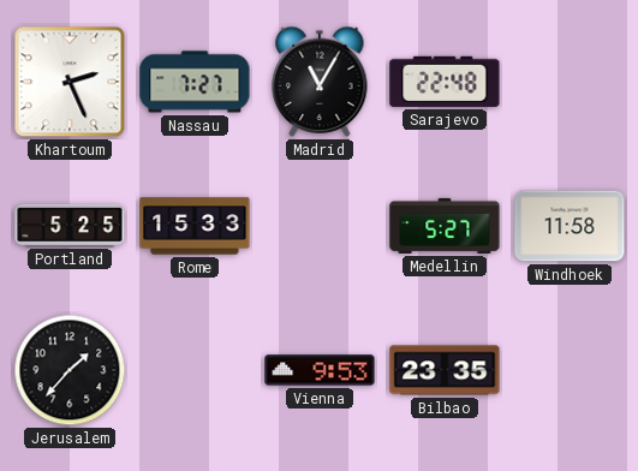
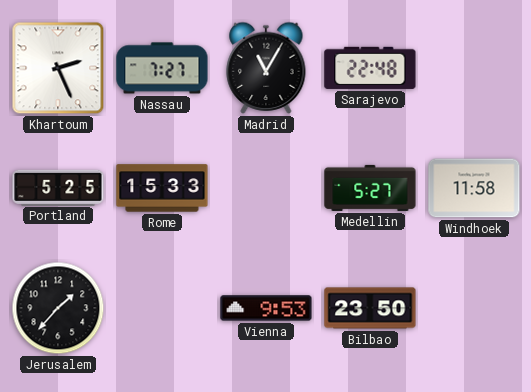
Bilbao: 23:35 -> 23:50
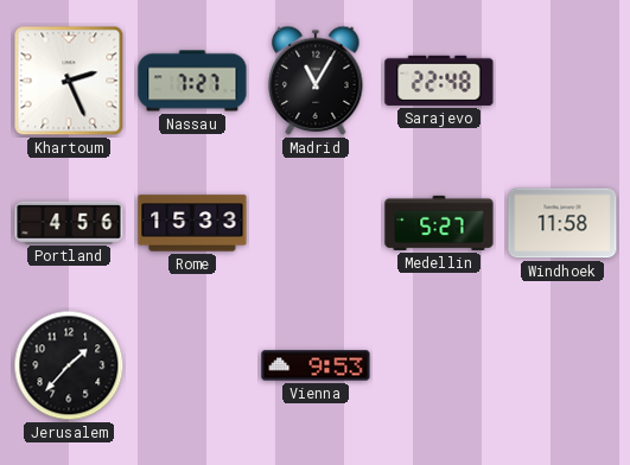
Portland: 5:25 -> 4:56
Bilbao: 23:50 -> none
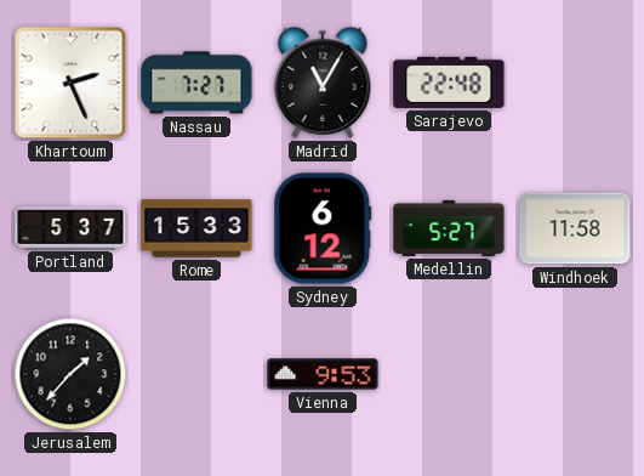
Portland: 4:56 -> 5:37
Sydney: none -> 6:12
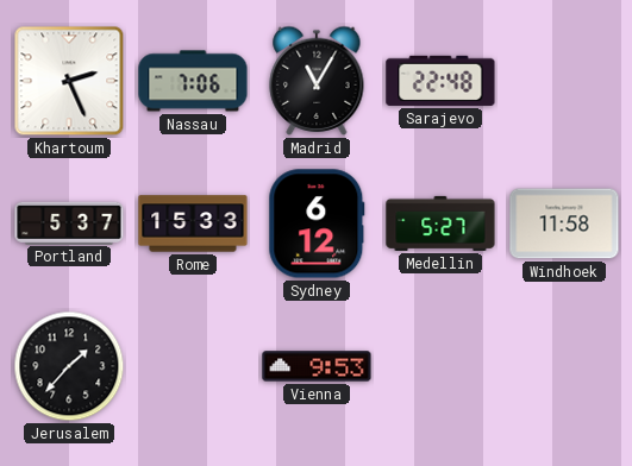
Nassau: 7:27 -> 7:06
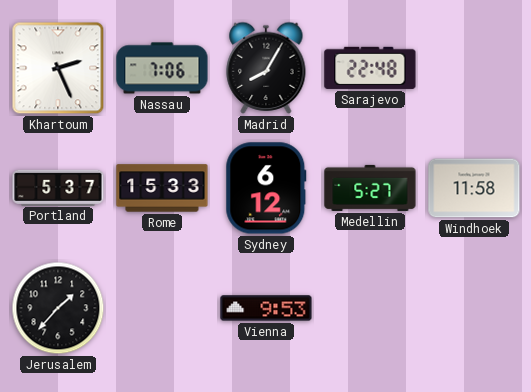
Madrid: 11:05 -> 8:05
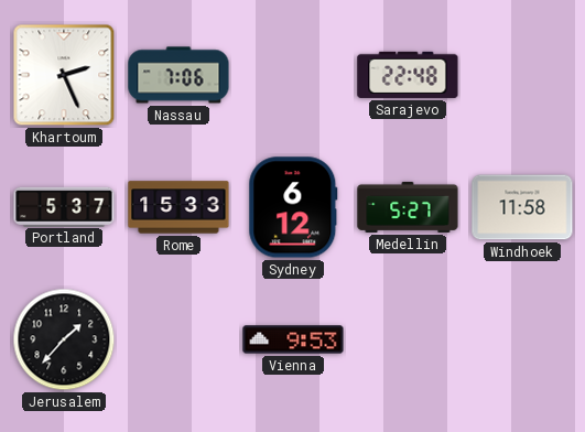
Madrid: 8:05 -> none
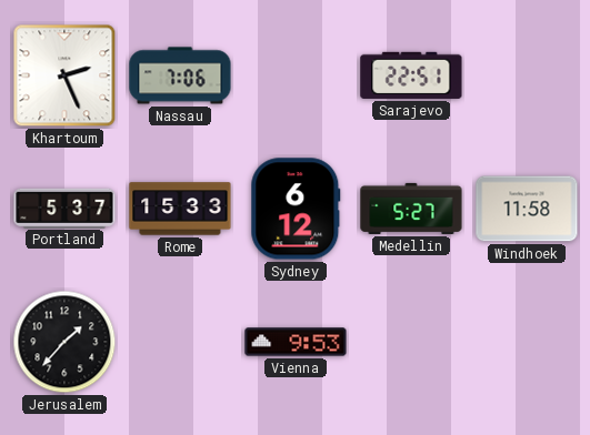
Sarajevo: 22:48 -> 22:51
